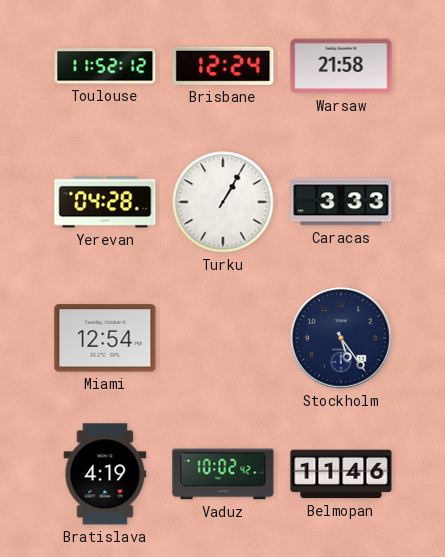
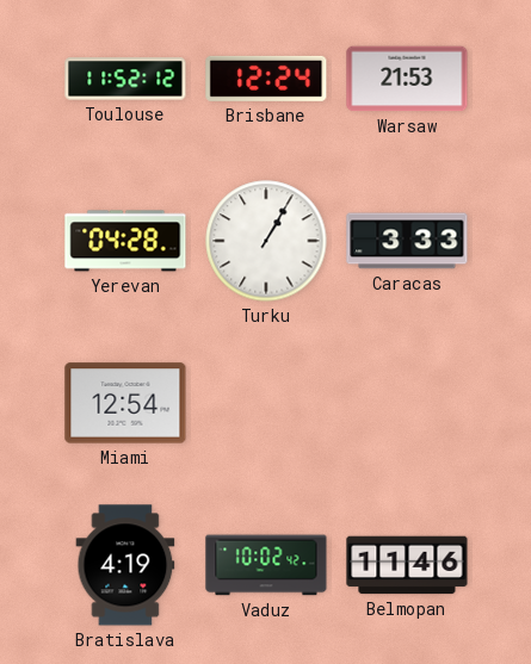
Warsaw: 21:58 -> 21:53
Stockholm: 5:24 -> none
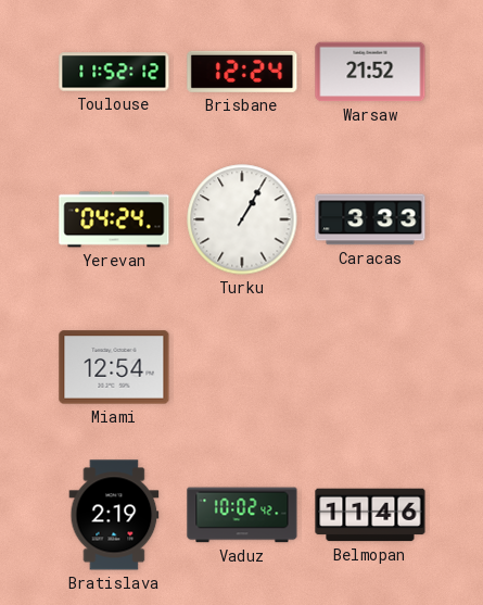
Warsaw: 21:53 -> 21:52
Yerevan: 04:28 -> 04:24
Bratislava: 4:19 -> 2:19
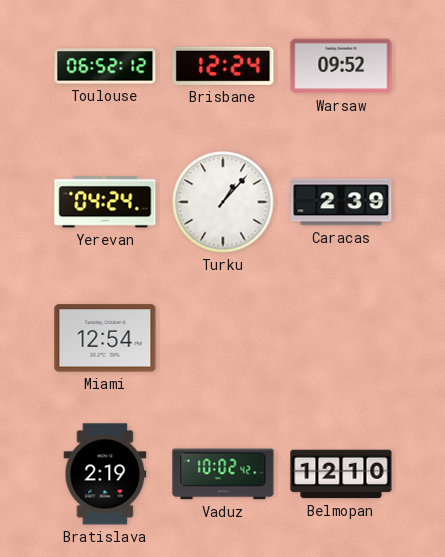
Toulouse: 11:52 -> 06:52
Warsaw: 21:52 -> 09:52
Turku: 1:05 -> 1:07
Caracas: 3:33 -> 2:39
Belmopan: 11:46 -> 12:10
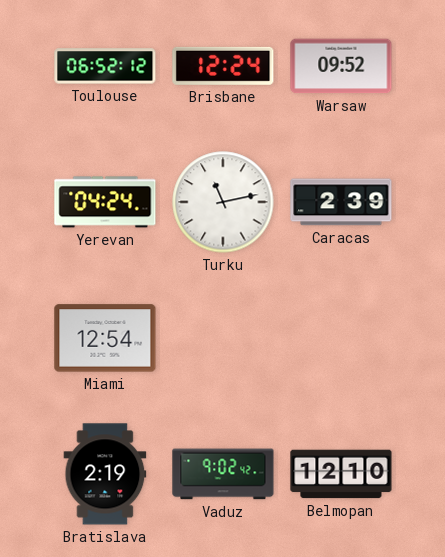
Turku: 1:07 -> 11:13
Vaduz: 10:02 -> 9:02
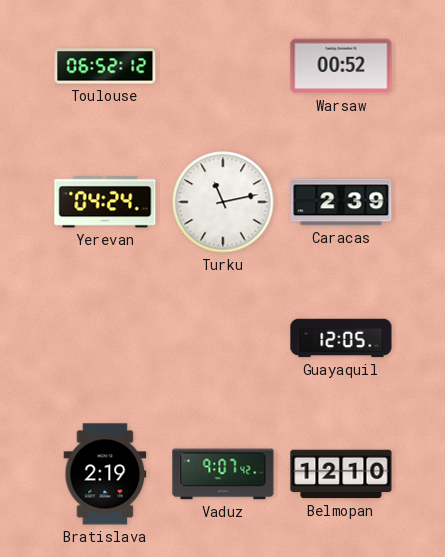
Brisbane: 12:24 -> none
Warsaw: 09:52 -> 00:52
Miami: 12:54 -> none
Guayaquil: none -> 12:05
Vaduz: 9:02 -> 9:07
